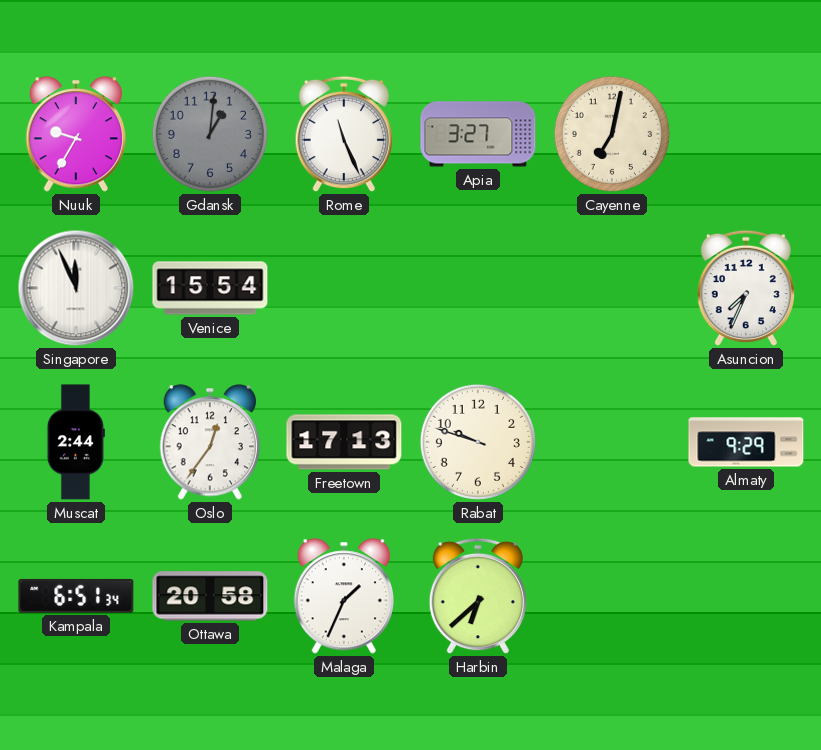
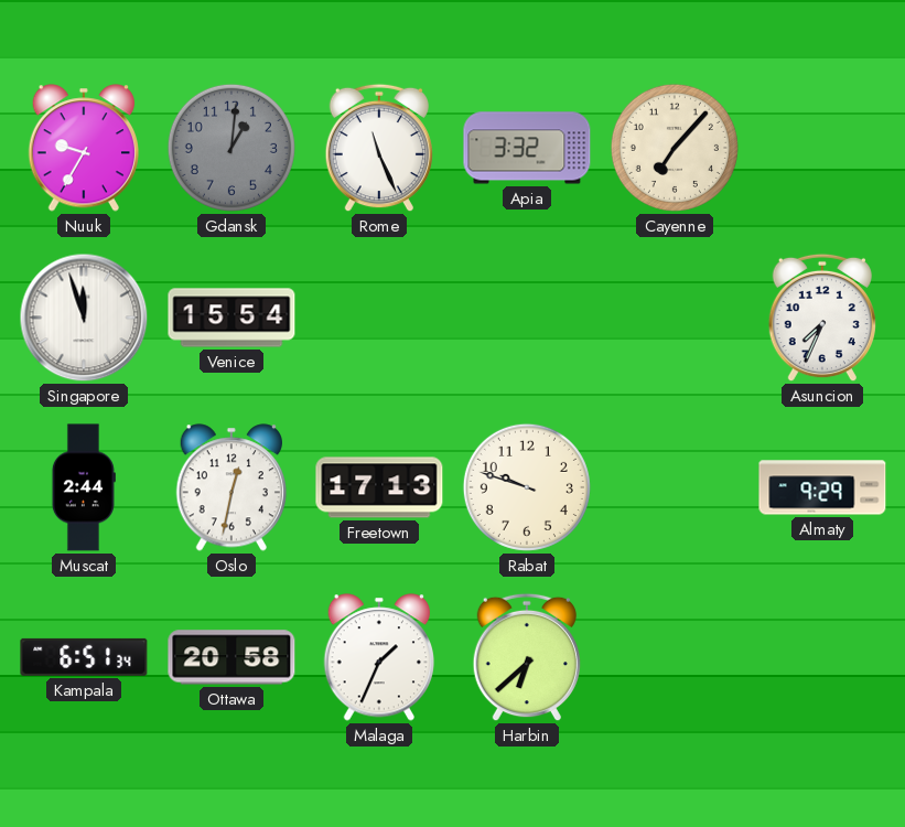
Apia: 3:27 -> 3:32
Cayenne: 7:02 -> 7:07
Singapore: 11:56 -> 11:57
Oslo: 12:36 -> 12:32
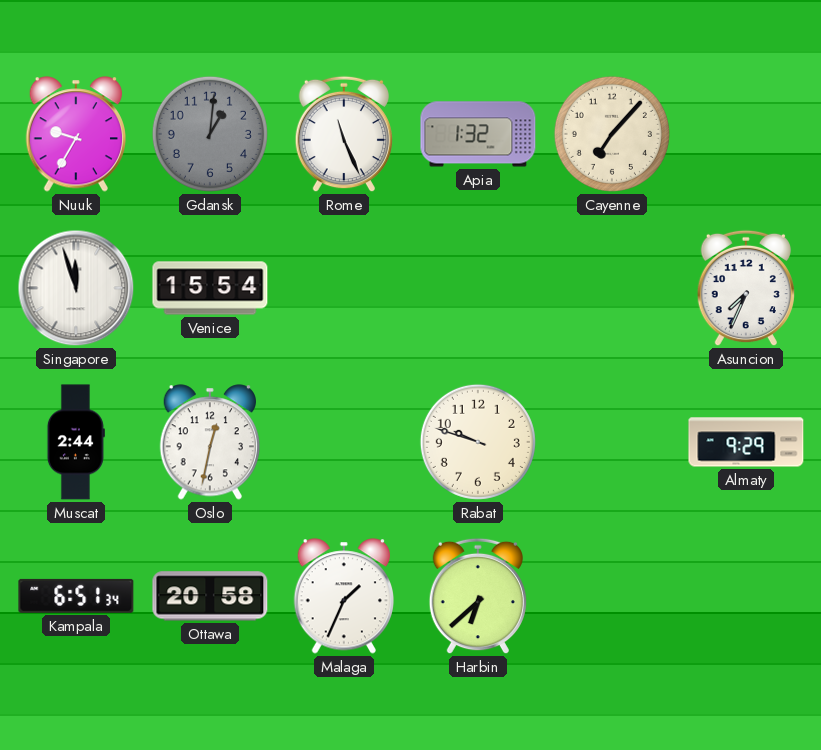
Apia: 3:32 -> 1:32
Freetown: 17:13 -> none
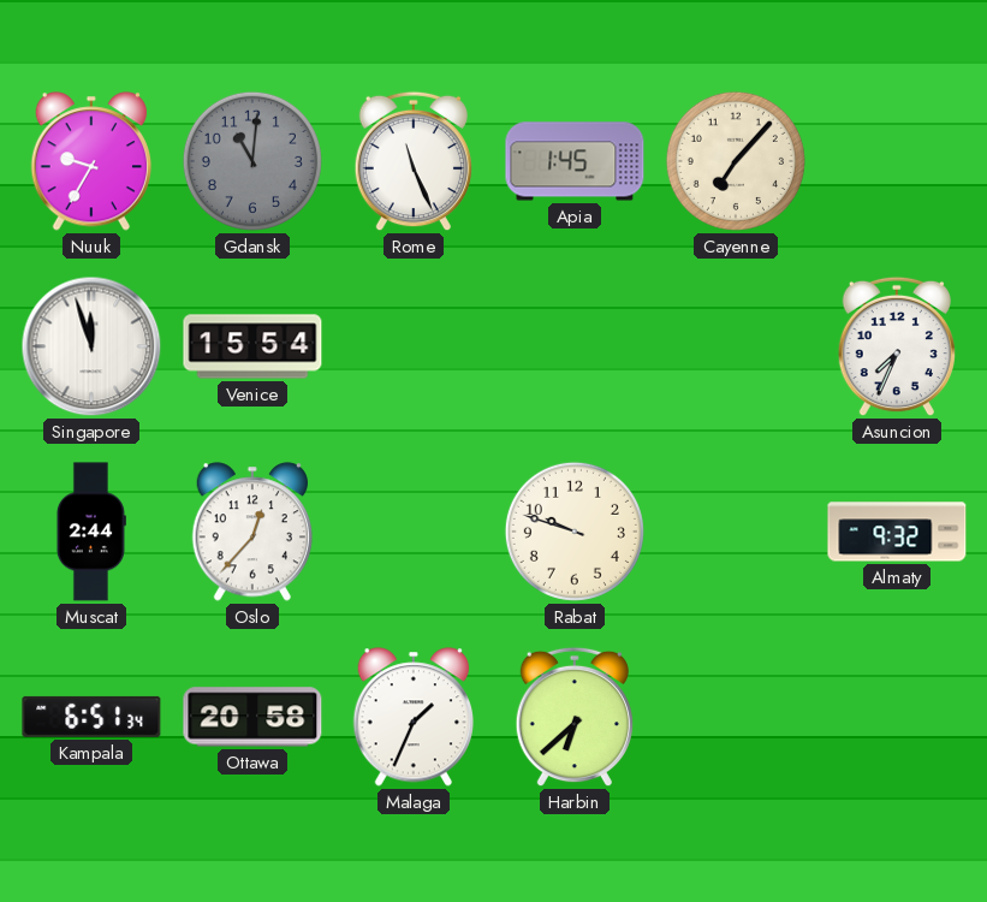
Gdansk: 1:01 -> 11:01
Apia: 1:32 -> 1:45
Oslo: 12:32 -> 12:37
Almaty: 9:29 -> 9:32
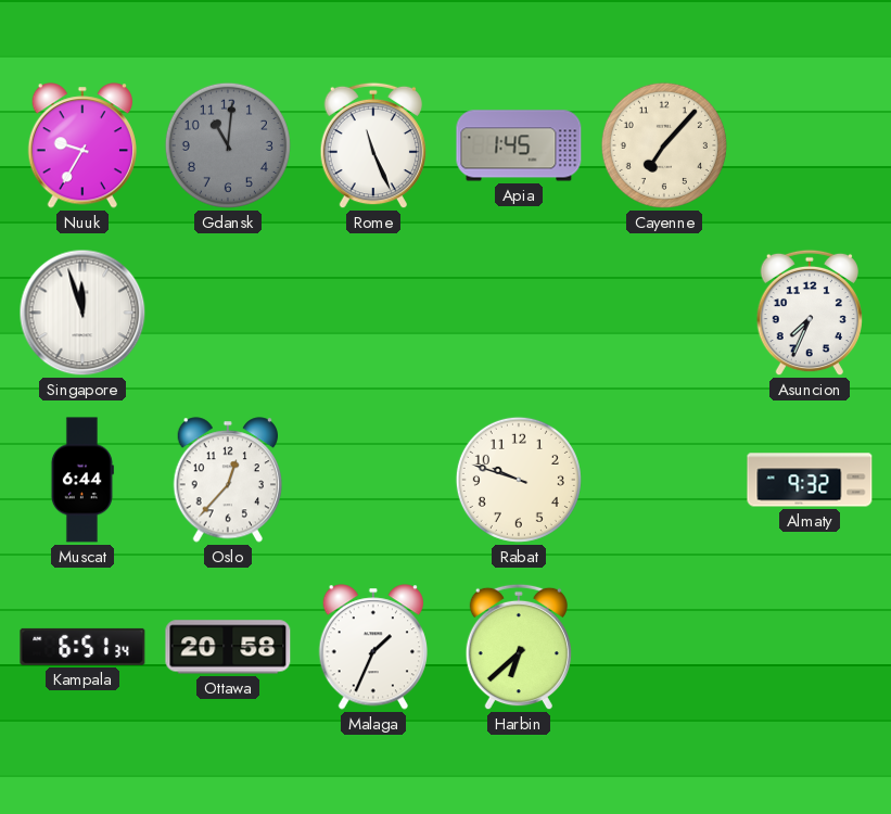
Venice: 15:54 -> none
Muscat: 2:44 -> 6:44
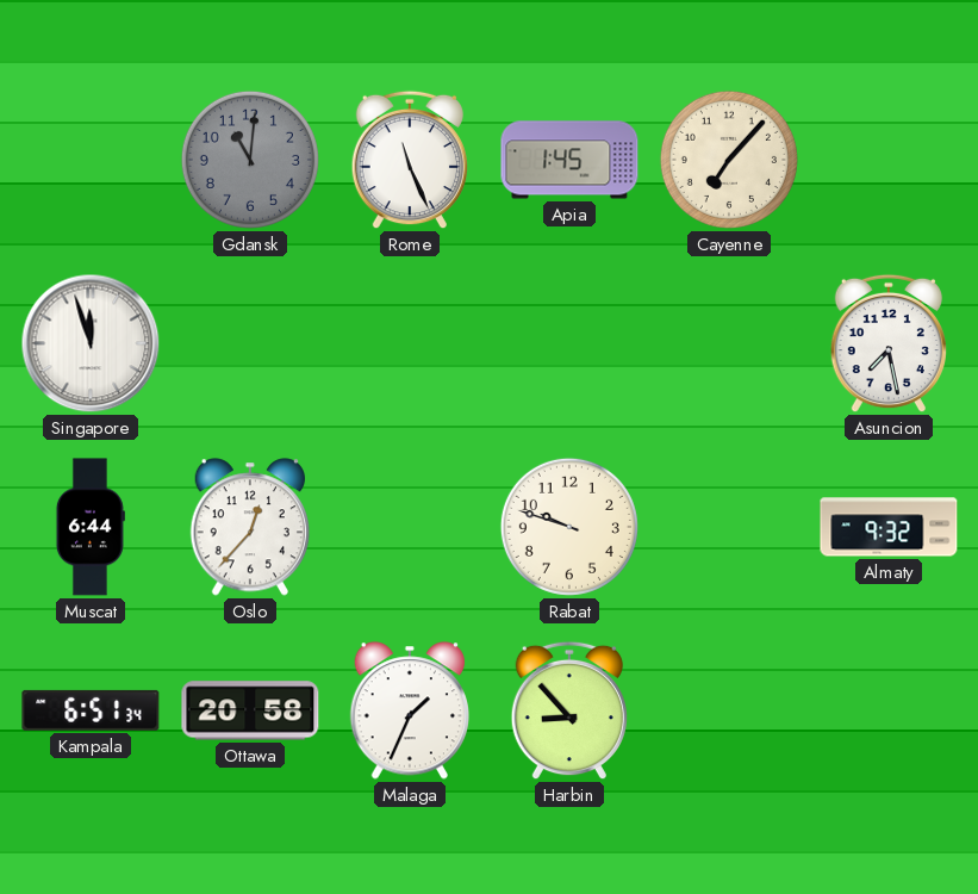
Nuuk: 9:35 -> none
Asuncion: 7:34 -> 7:28
Harbin: 6:38 -> 8:53
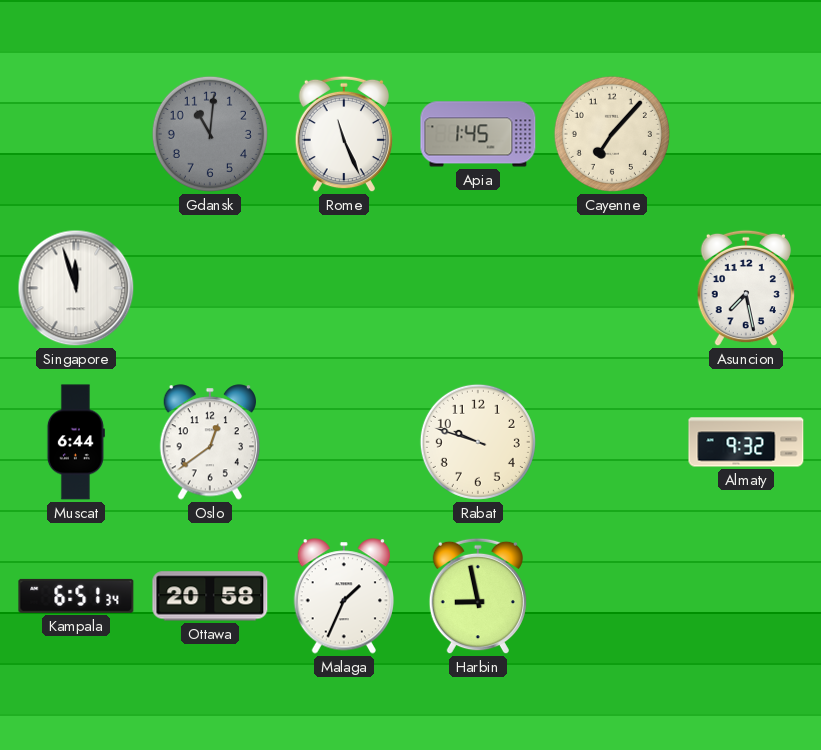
Oslo: 12:37 -> 12:39
Harbin: 8:53 -> 8:58
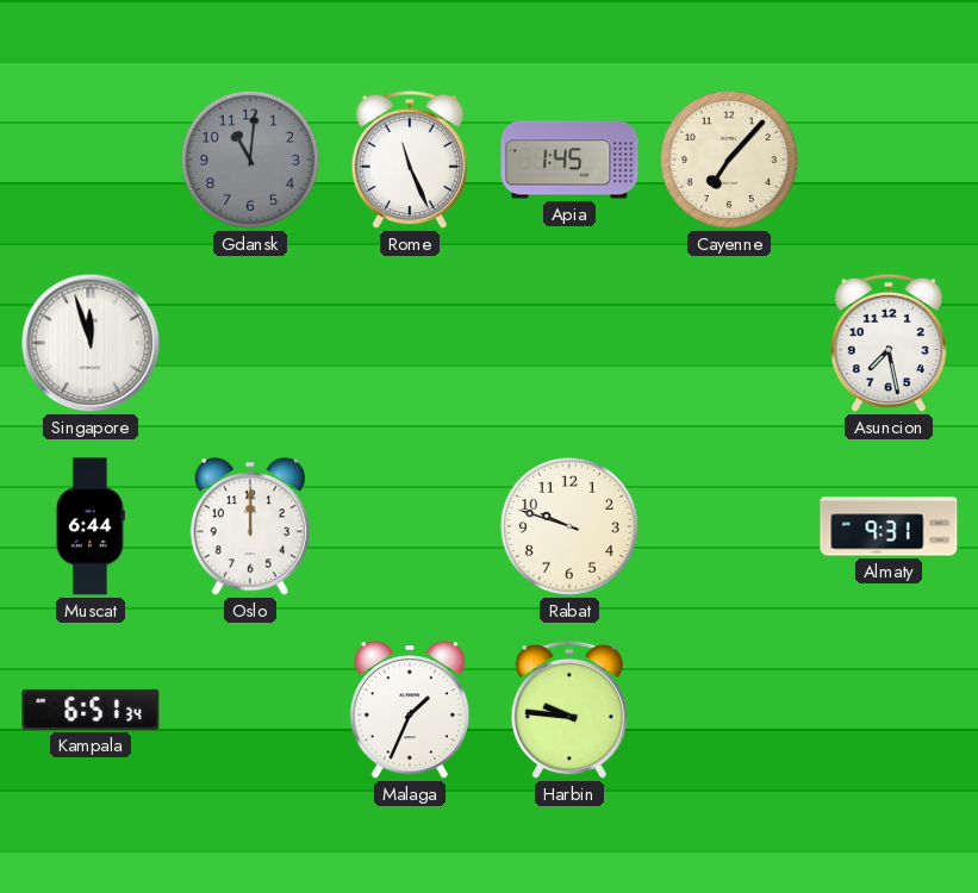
Oslo: 12:39 -> 12:00
Almaty: 9:32 -> 9:31
Ottawa: 20:58 -> none
Harbin: 8:58 -> 9:46
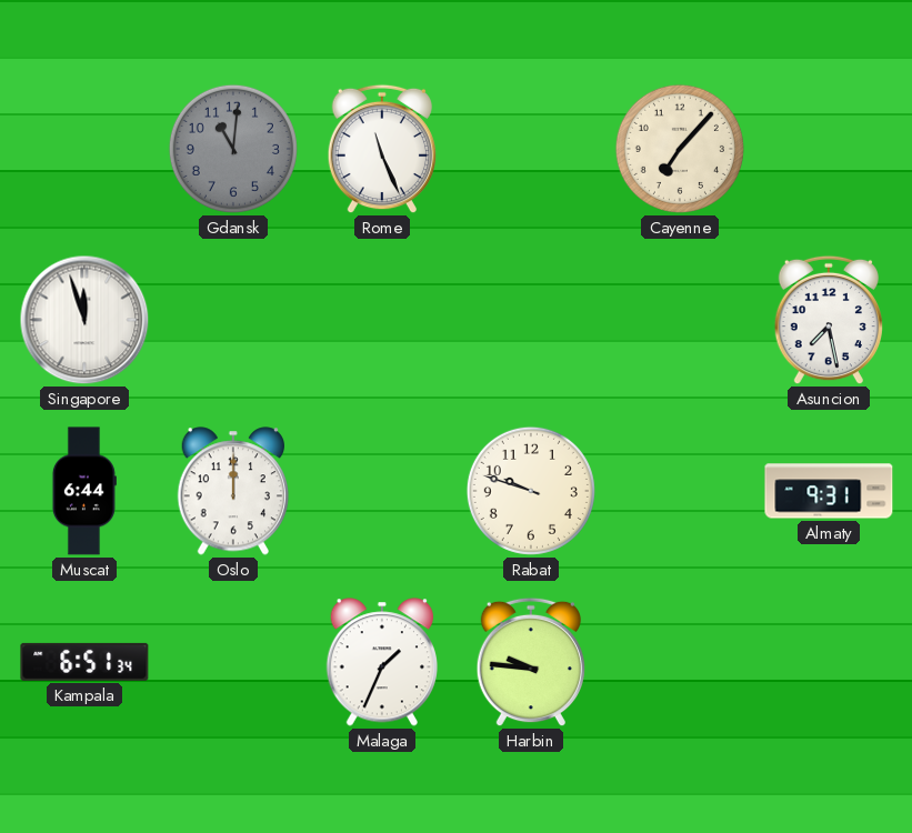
Apia: 1:45 -> none
